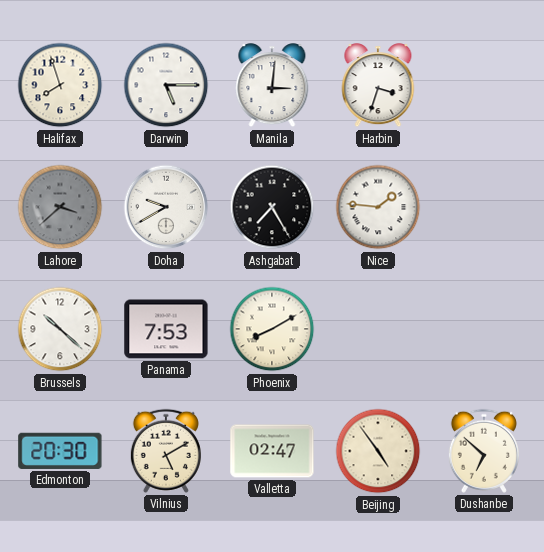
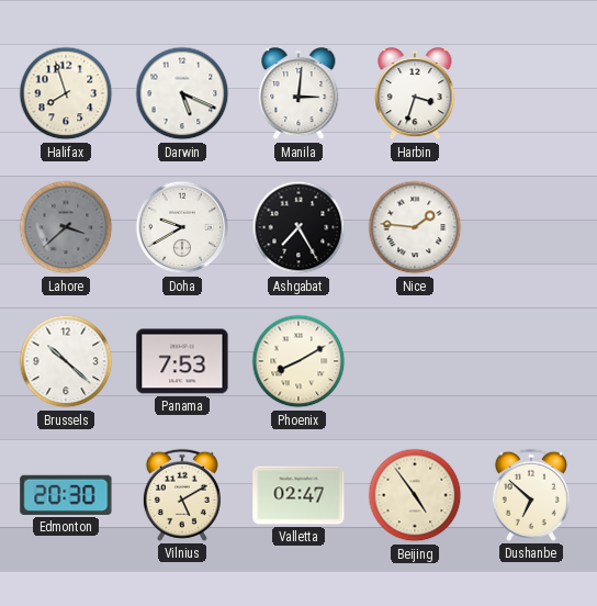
Darwin: 5:15 -> 5:19
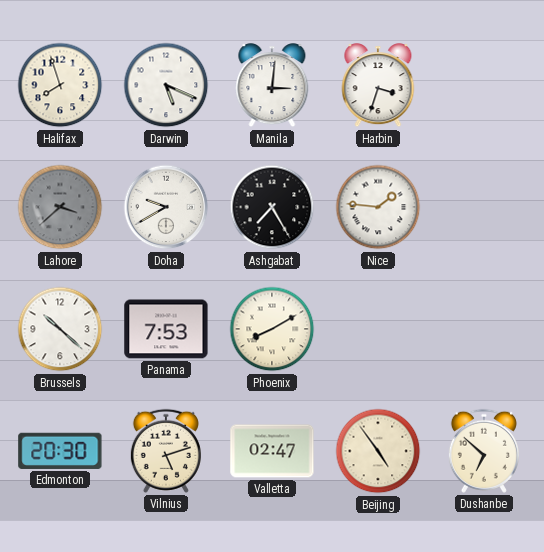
Vilnius: 5:10 -> 5:12
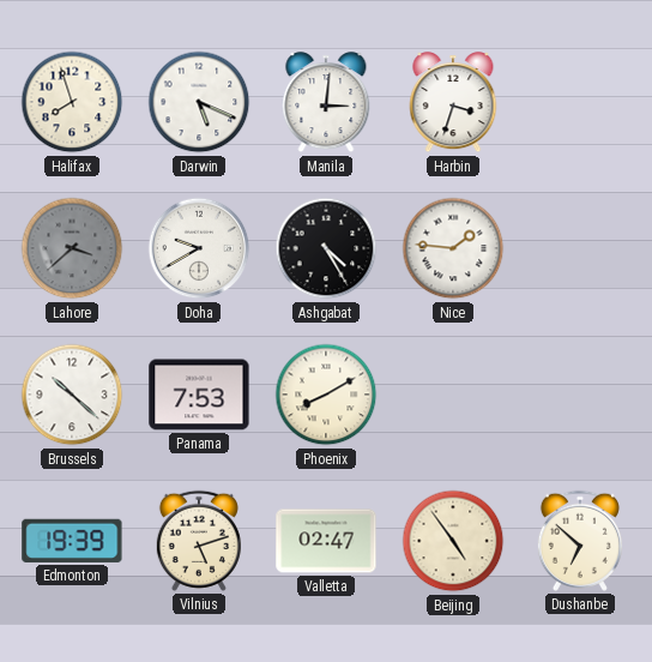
Ashgabat: 7:25 -> 4:25
Edmonton: 20:30 -> 19:39
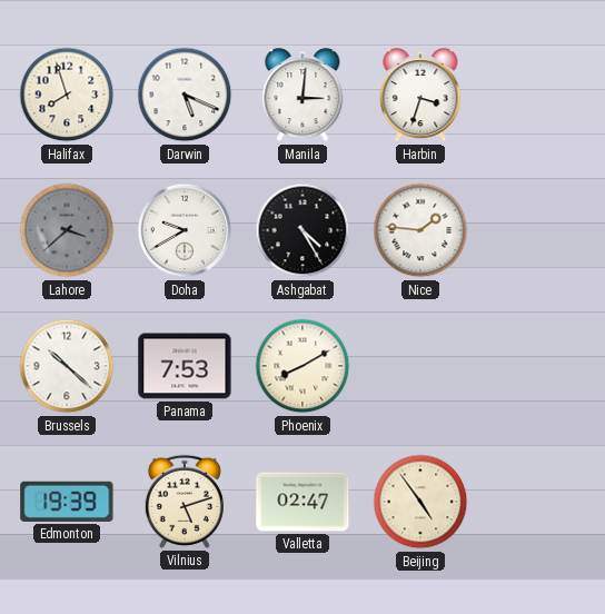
Dushanbe: 6:52 -> none
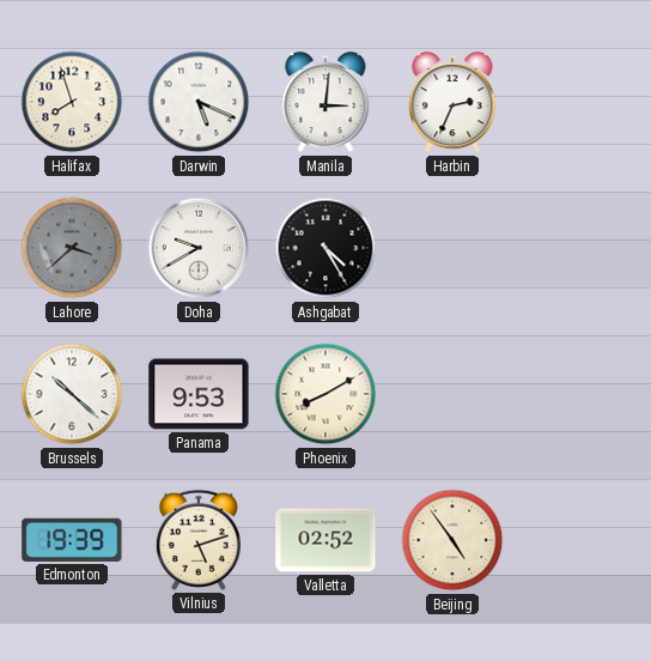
Harbin: 3:33 -> 2:34
Nice: 1:46 -> none
Panama: 7:53 -> 9:53
Valletta: 02:47 -> 02:52
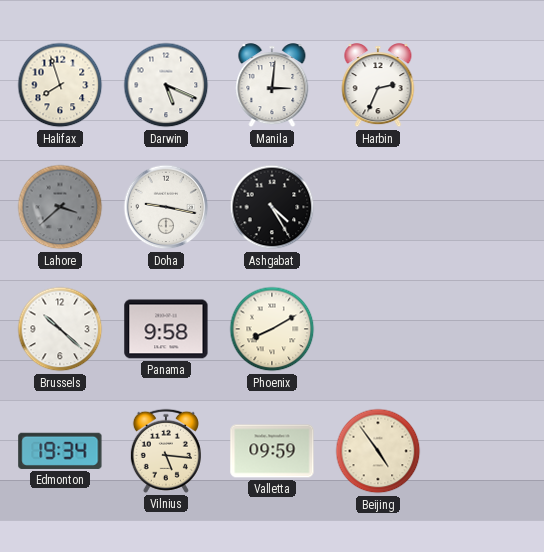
Doha: 9:40 -> 9:17
Panama: 9:53 -> 9:58
Edmonton: 19:39 -> 19:34
Vilnius: 5:12 -> 5:16
Valletta: 02:52 -> 09:59
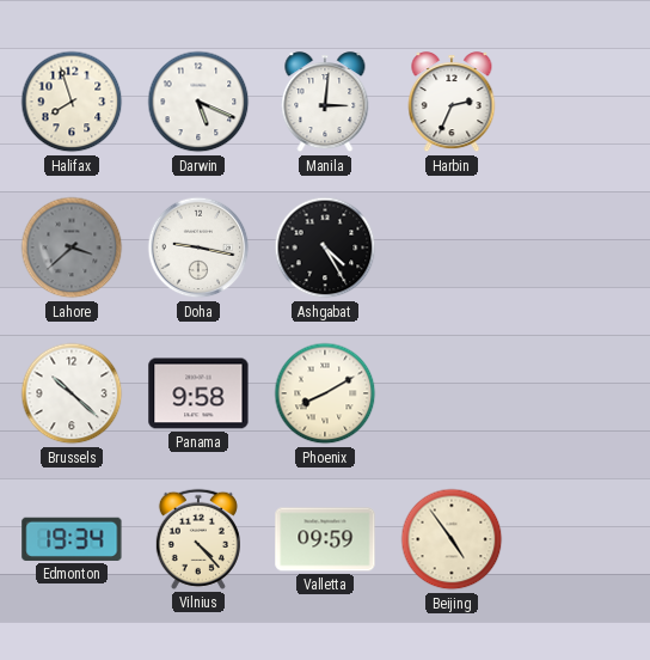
Vilnius: 5:16 -> 4:23
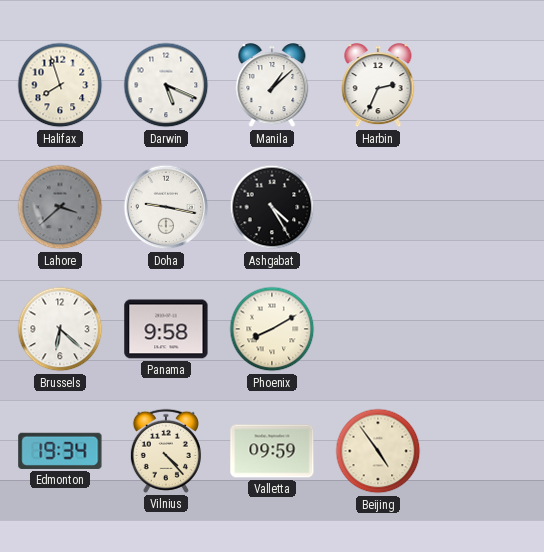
Manila: 3:01 -> 1:08
Brussels: 10:22 -> 6:22
